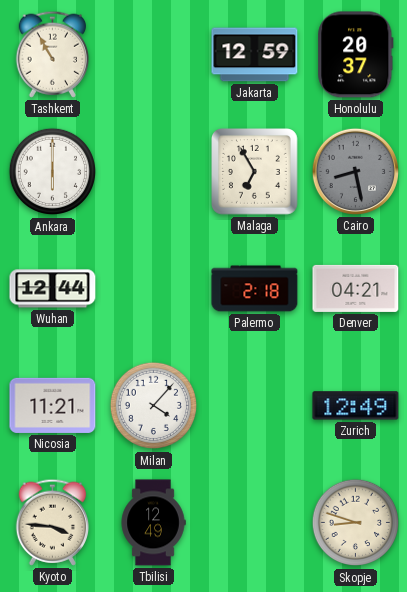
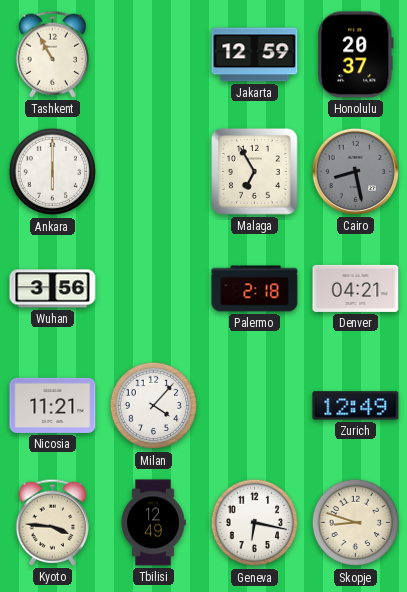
Wuhan: 12:44 -> 3:56
Geneva: none -> 6:17
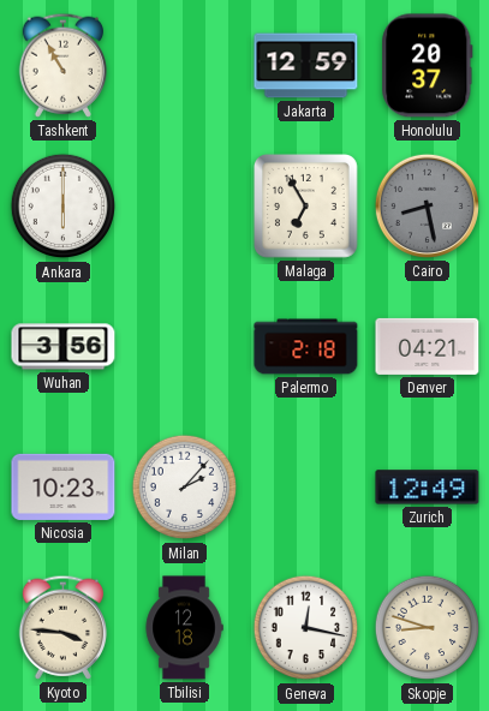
Nicosia: 11:21 -> 10:23
Milan: 4:07 -> 2:07
Tbilisi: 12:49 -> 12:18
Geneva: 6:17 -> 12:17
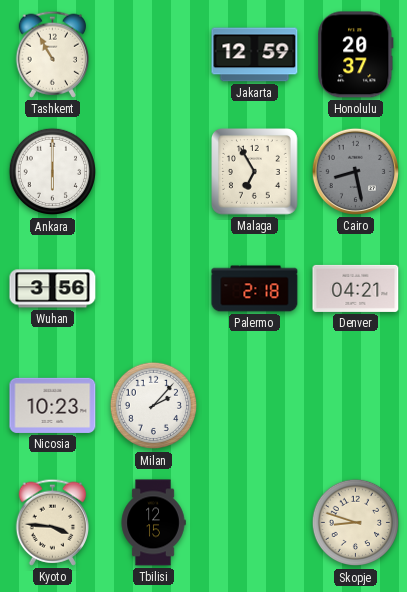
Zurich: 12:49 -> none
Tbilisi: 12:18 -> 12:15
Geneva: 12:17 -> none
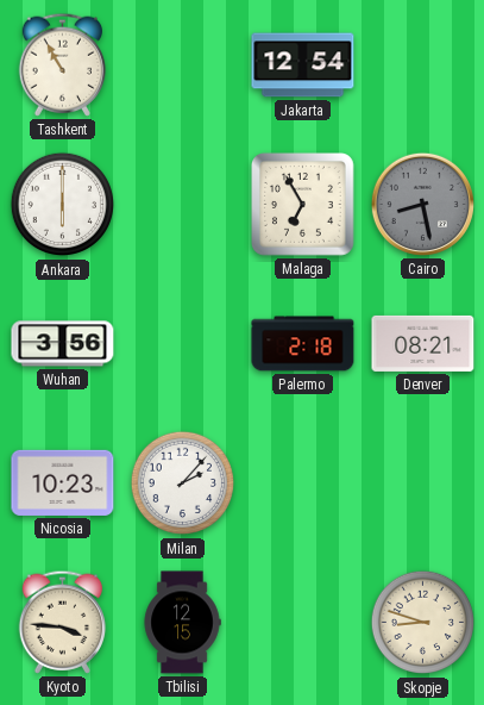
Jakarta: 12:59 -> 12:54
Honolulu: 20:37 -> none
Denver: 04:21 -> 08:21
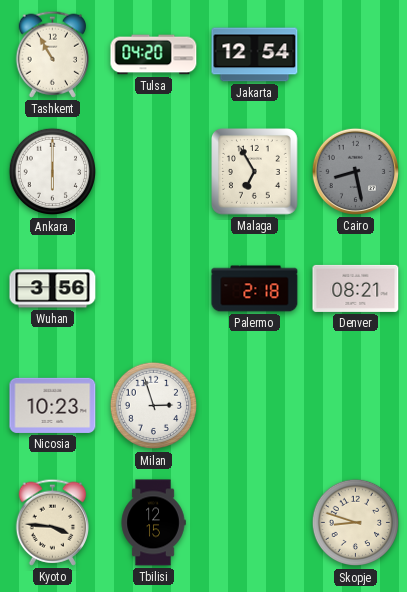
Tulsa: none -> 04:20
Milan: 2:07 -> 2:57
